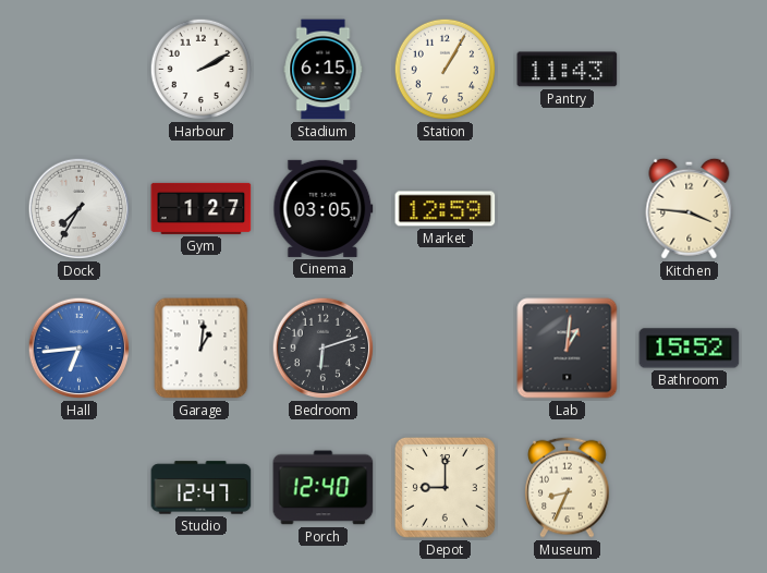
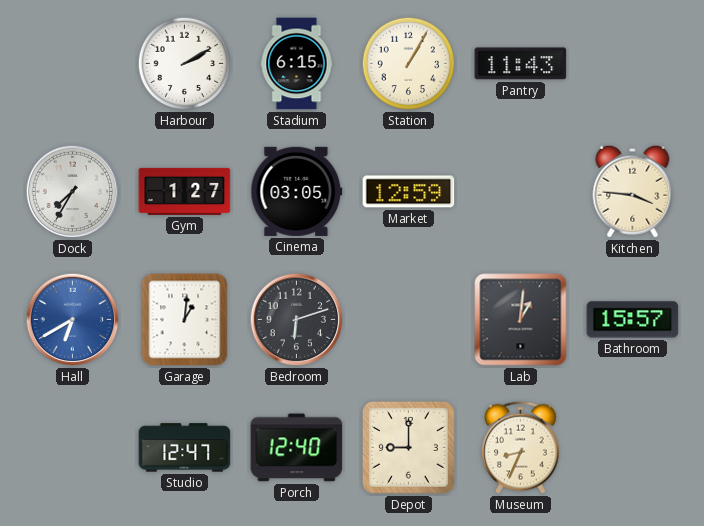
Hall: 6:44 -> 6:40
Bathroom: 15:52 -> 15:57
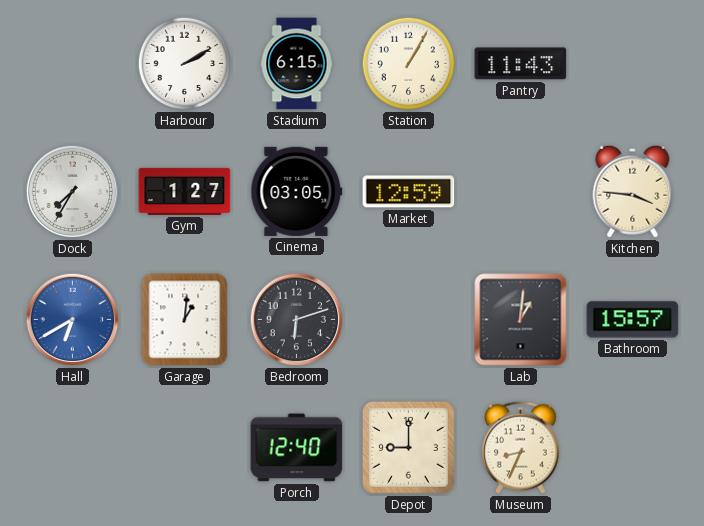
Studio: 12:47 -> none
